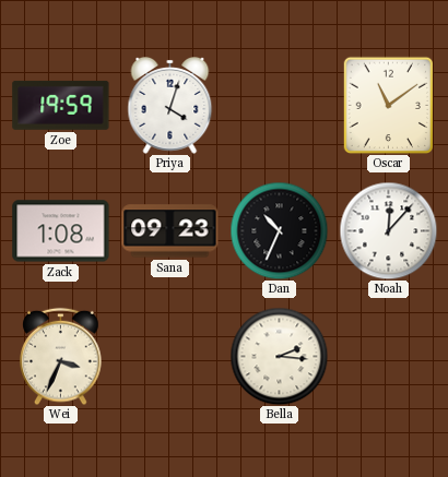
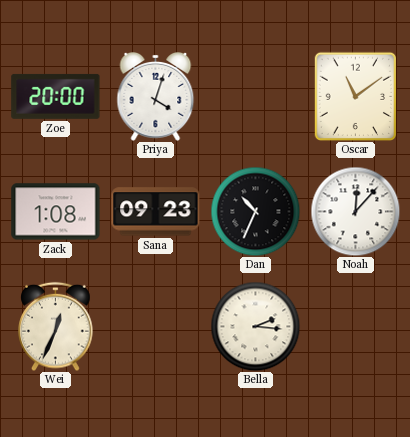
Zoe: 19:59 -> 20:00
Wei: 3:34 -> 12:34
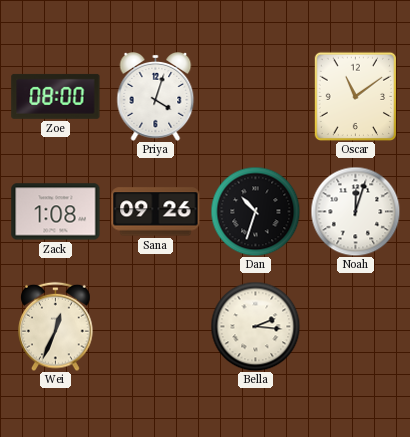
Zoe: 20:00 -> 08:00
Sana: 09:23 -> 09:26
Dan: 10:34 -> 10:33
Noah: 12:07 -> 12:03
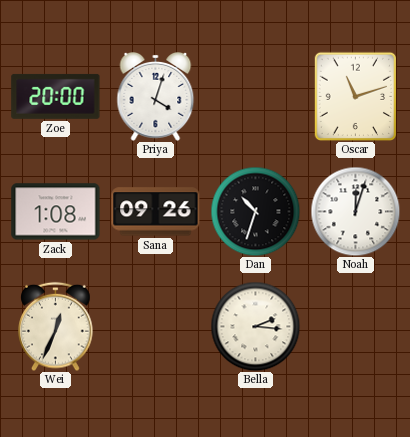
Zoe: 08:00 -> 20:00
Oscar: 11:09 -> 11:12
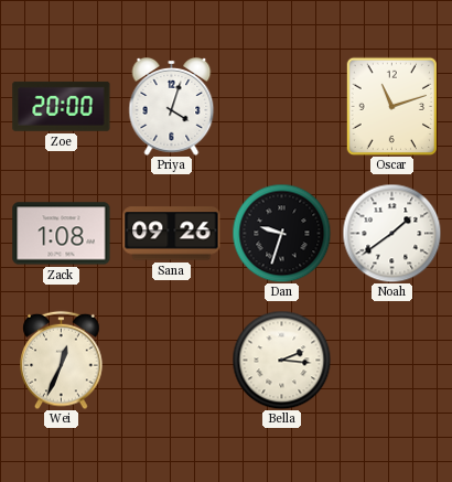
Dan: 10:33 -> 9:33
Noah: 12:03 -> 1:39
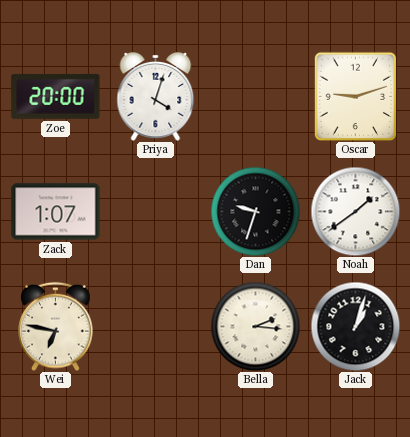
Oscar: 11:12 -> 9:12
Zack: 1:08 -> 1:07
Sana: 09:26 -> none
Wei: 12:34 -> 6:47
Jack: none -> 1:03
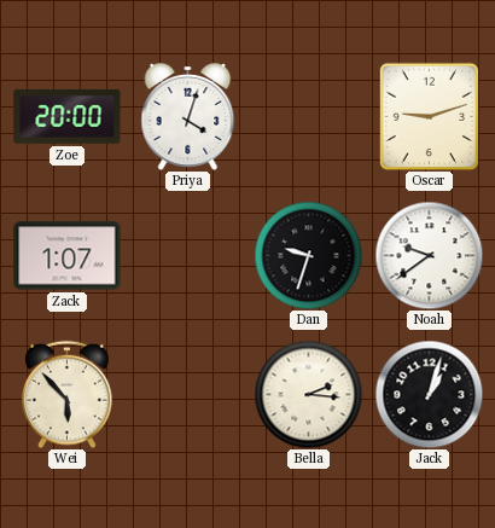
Noah: 1:39 -> 9:39
Wei: 6:47 -> 5:53
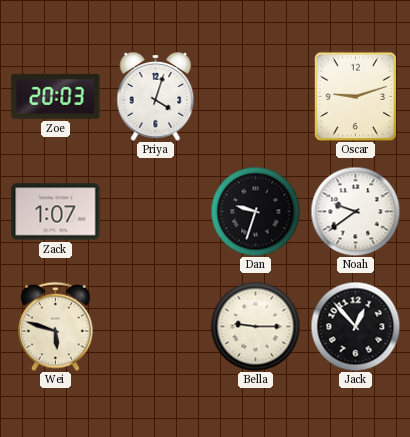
Zoe: 20:00 -> 20:03
Wei: 5:53 -> 5:48
Bella: 2:16 -> 9:15
Jack: 1:03 -> 12:53
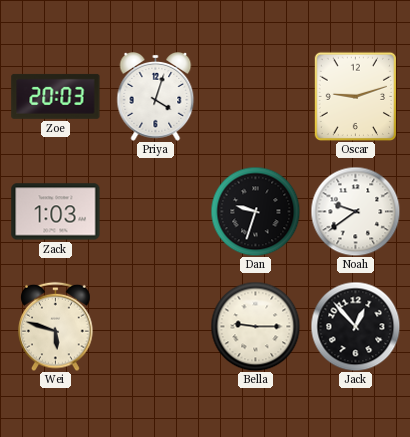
Zack: 1:07 -> 1:03
